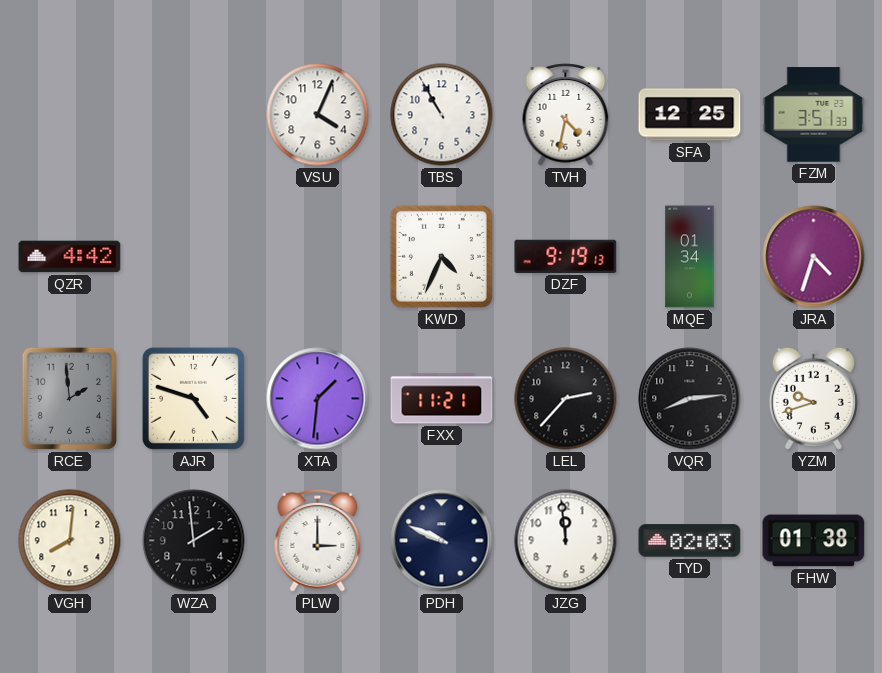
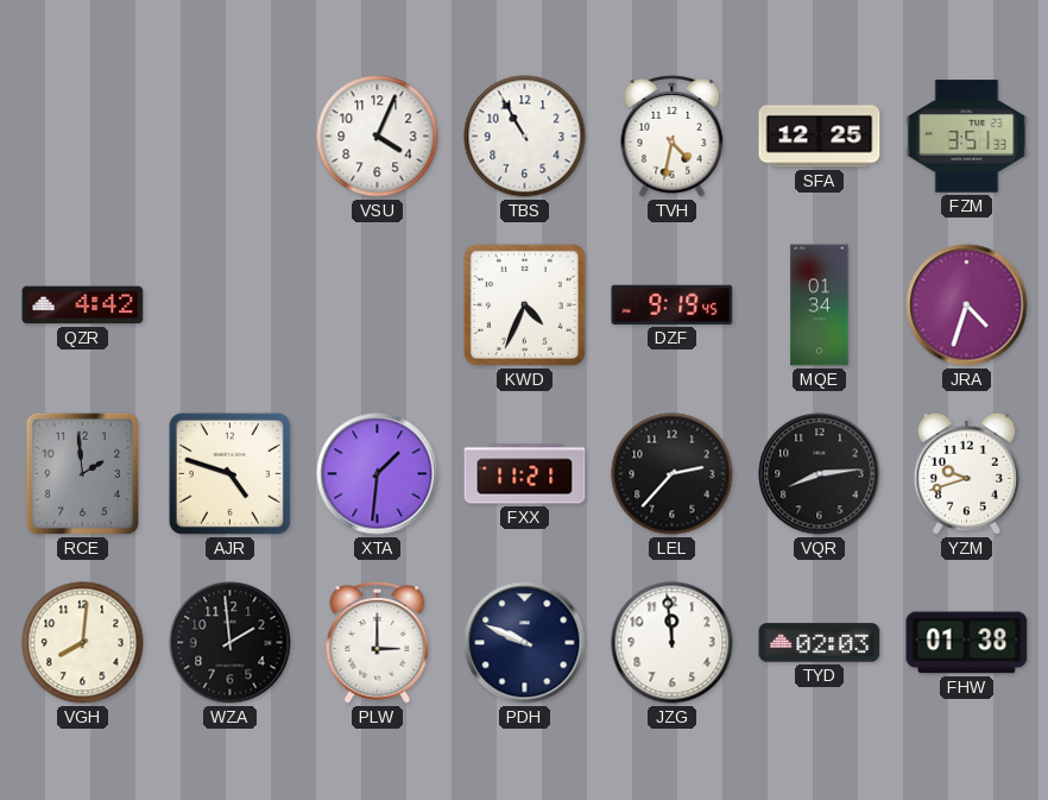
DZF: 9:19:13 -> 9:19:45
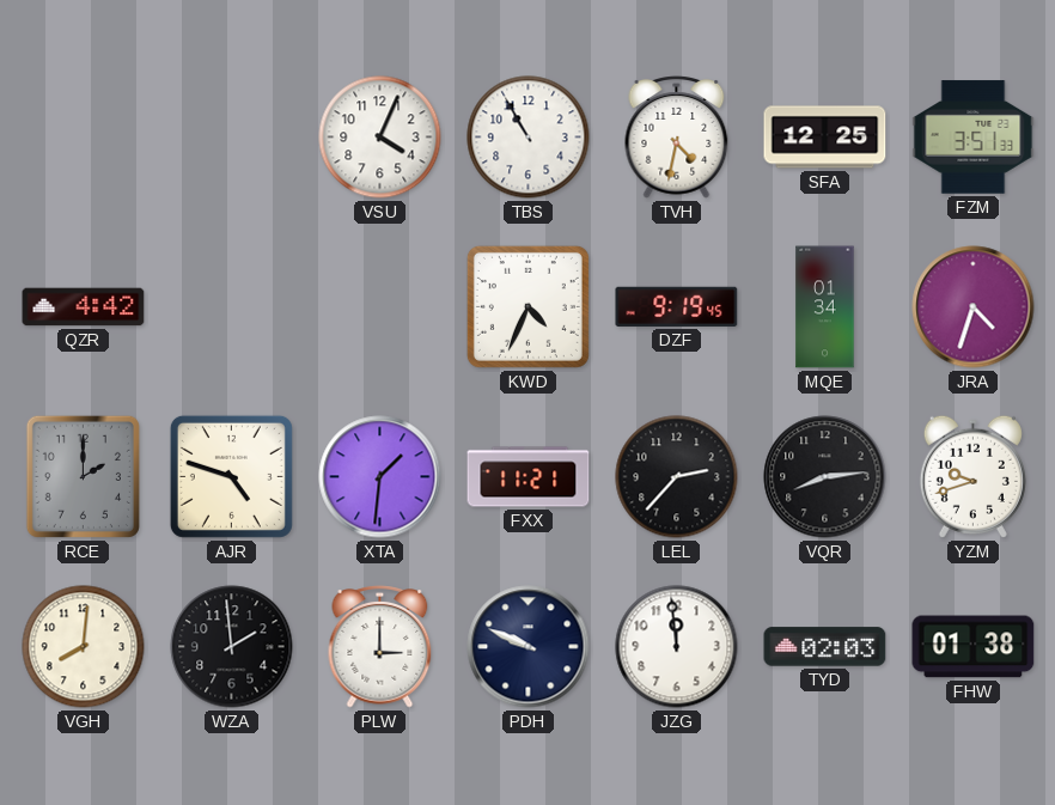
RCE: 1:59 -> 2:00
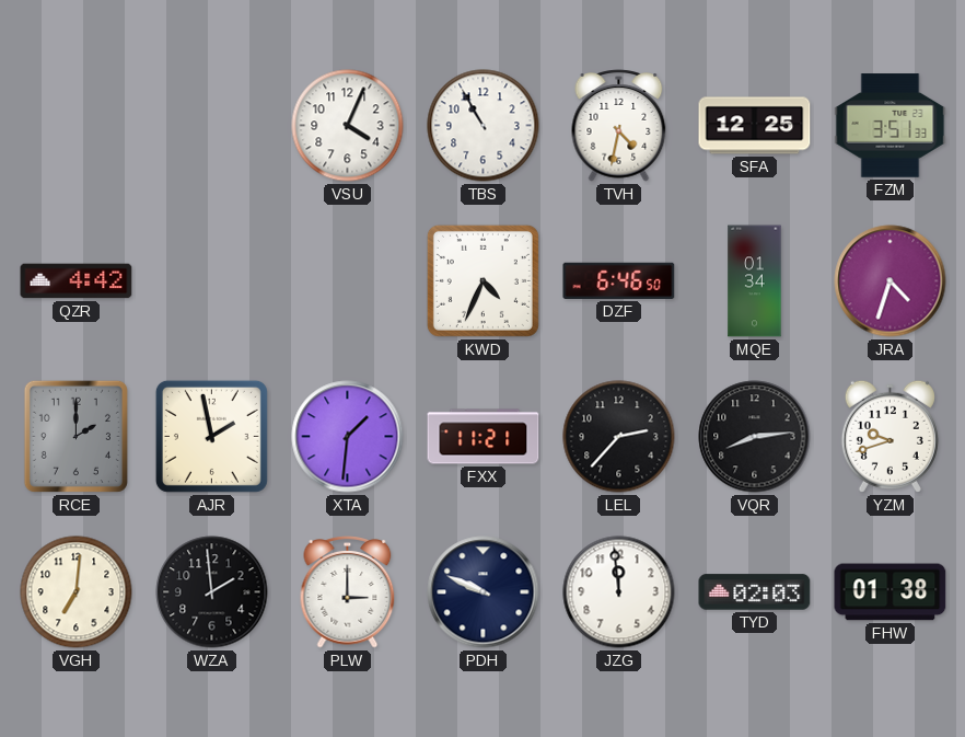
DZF: 9:19 -> 6:46
AJR: 4:48 -> 1:58
VGH: 8:01 -> 7:01
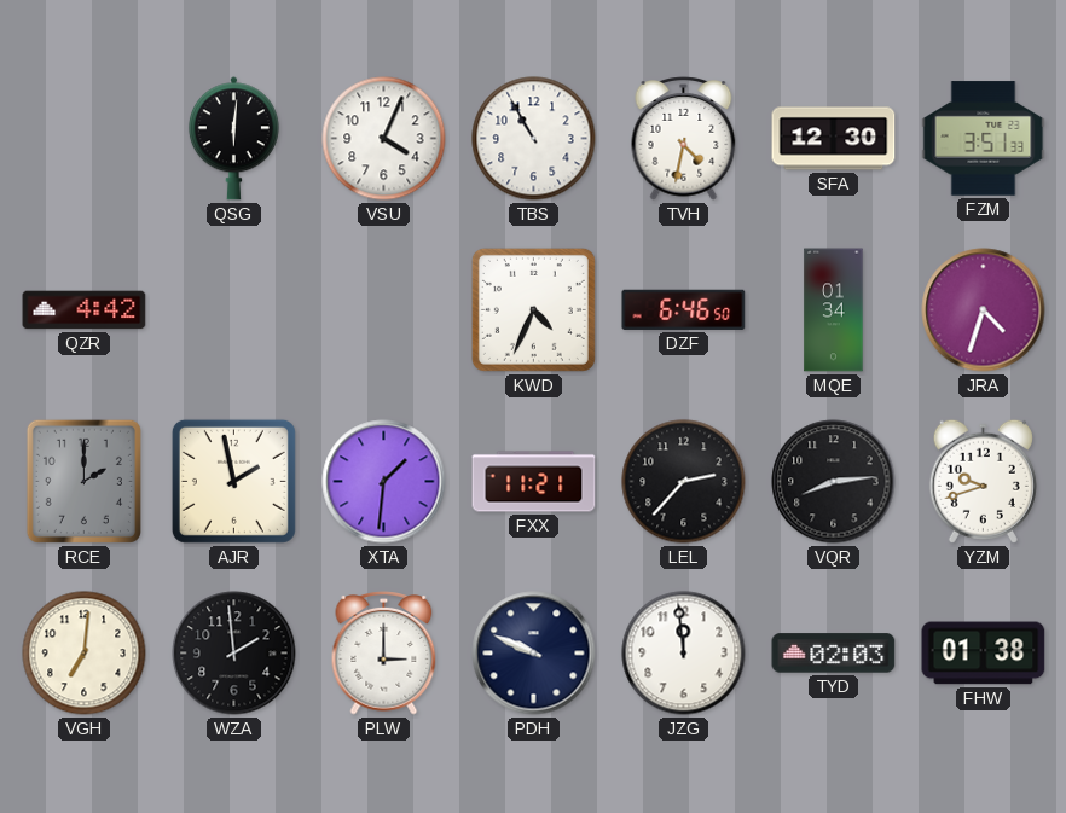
QSG: none -> 6:01
SFA: 12:25 -> 12:30
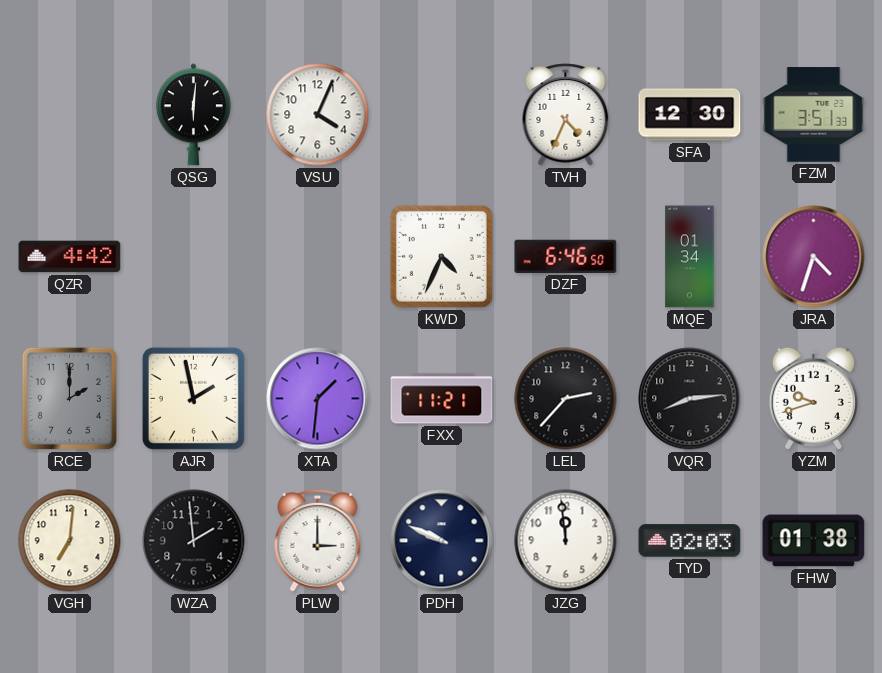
TBS: 10:55 -> none
TVH: 4:32 -> 4:34
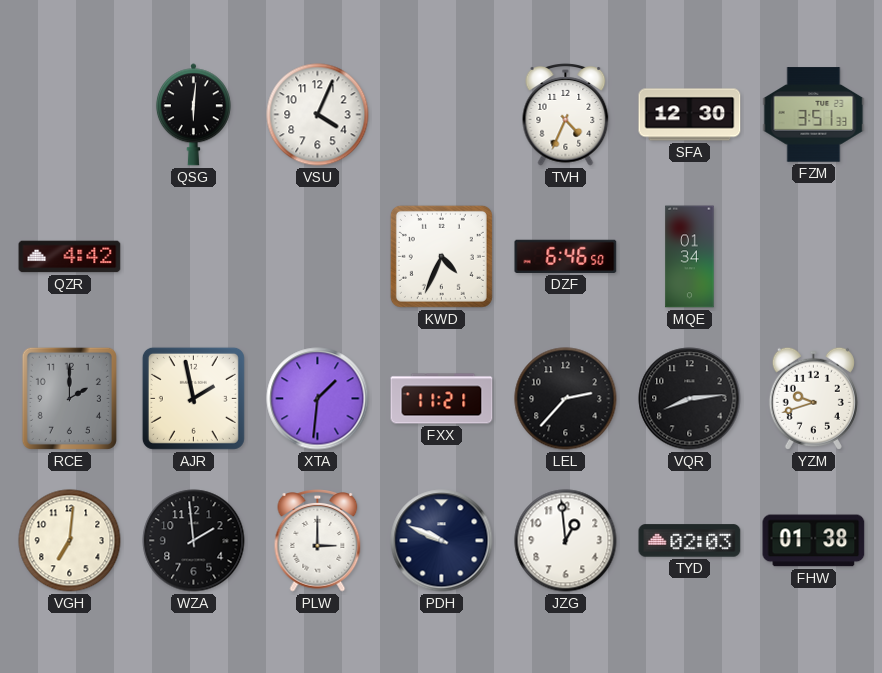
JRA: 4:33 -> none
JZG: 11:59 -> 12:59
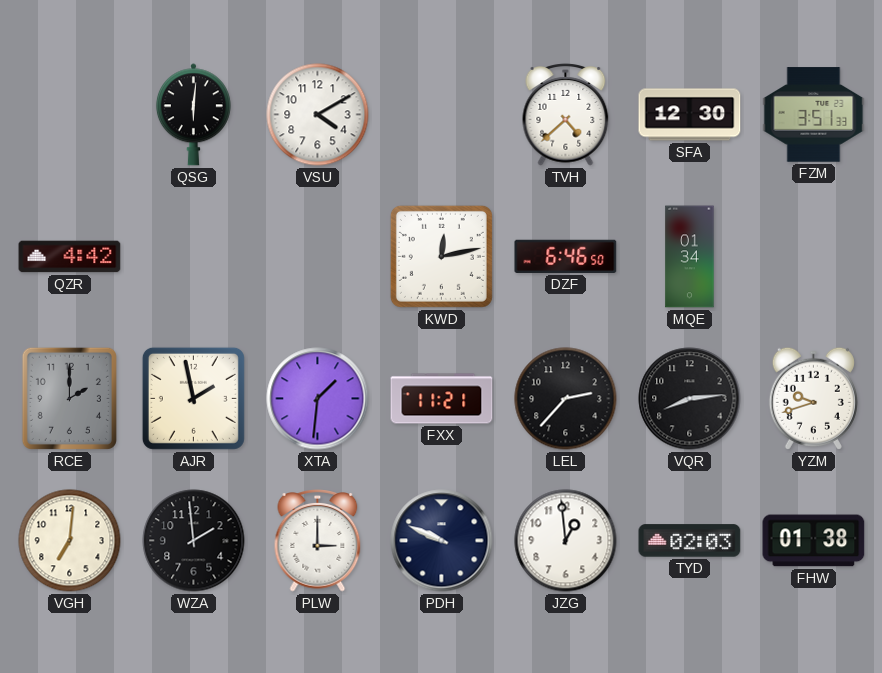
VSU: 4:04 -> 4:10
TVH: 4:34 -> 4:38
KWD: 4:34 -> 12:13
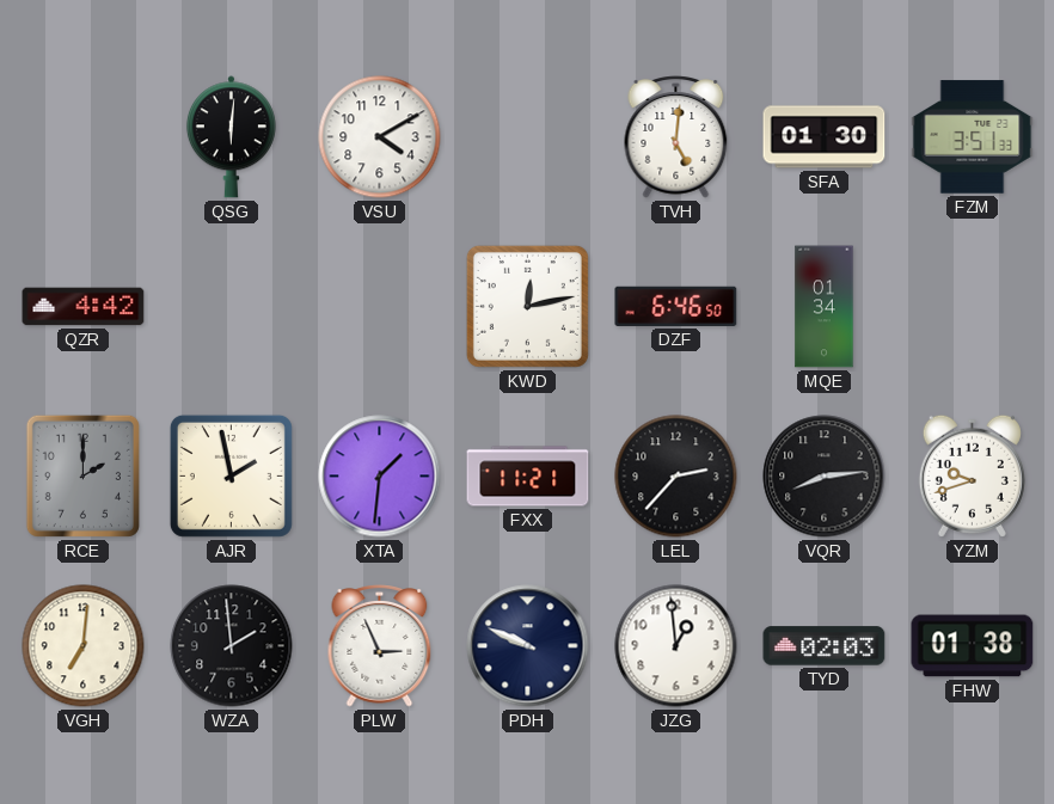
TVH: 4:38 -> 5:01
SFA: 12:30 -> 01:30
PLW: 3:00 -> 2:56
